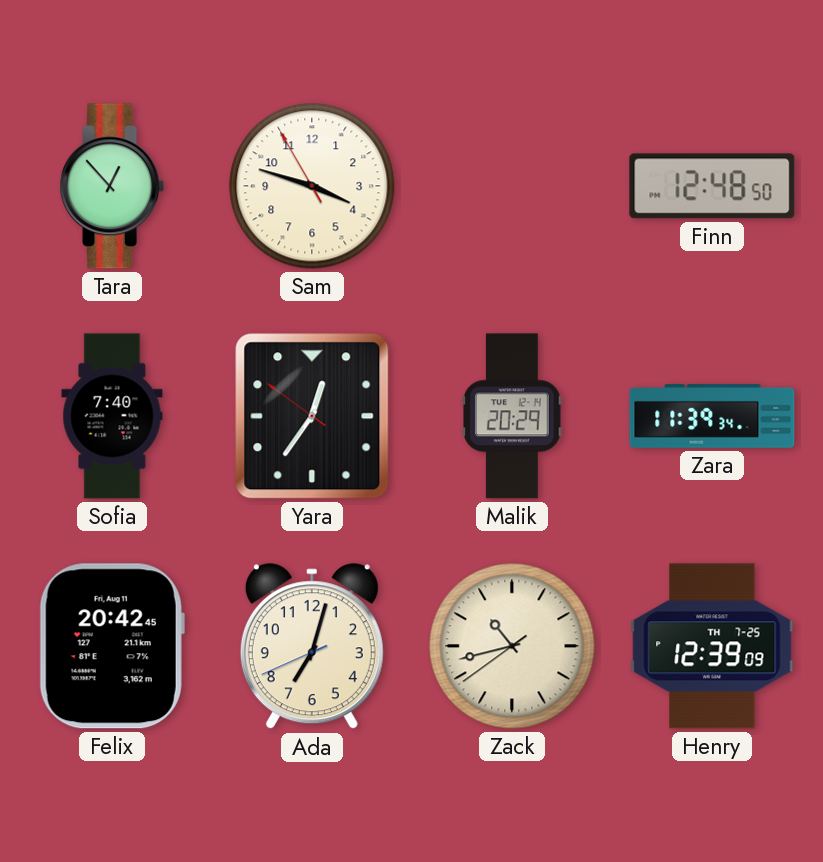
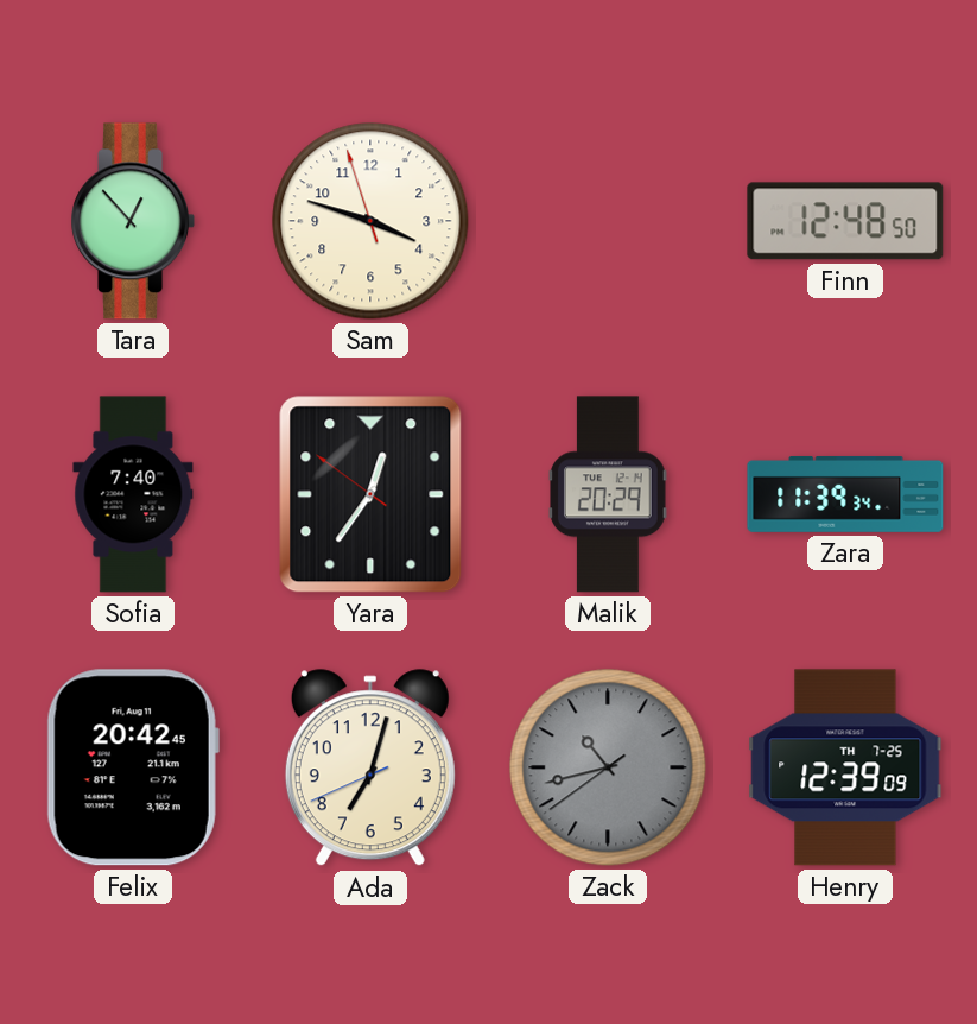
Sam: 3:47:55 -> 3:47:57
Zack dial: cream -> grey
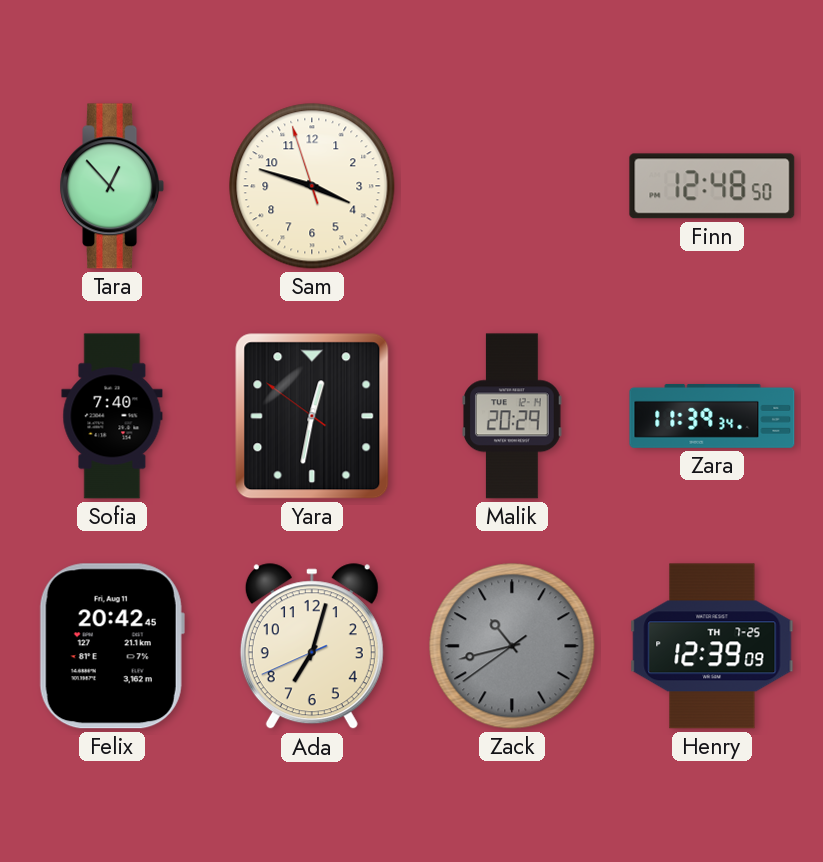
Yara: 12:35 -> 12:31
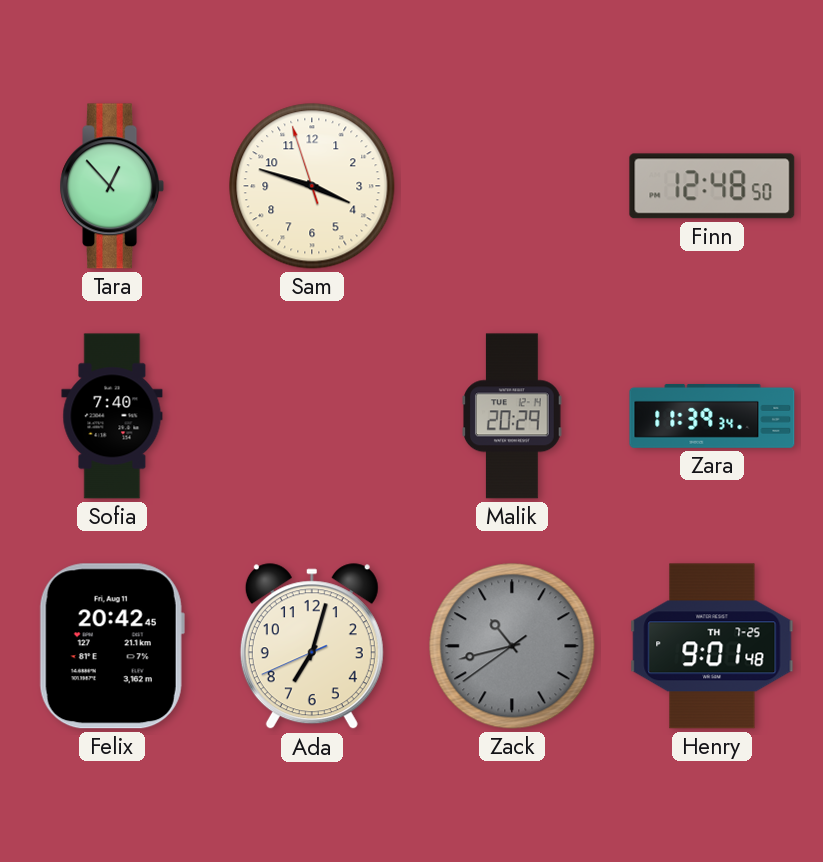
Yara: 12:31 -> none
Henry: 12:39 -> 9:01
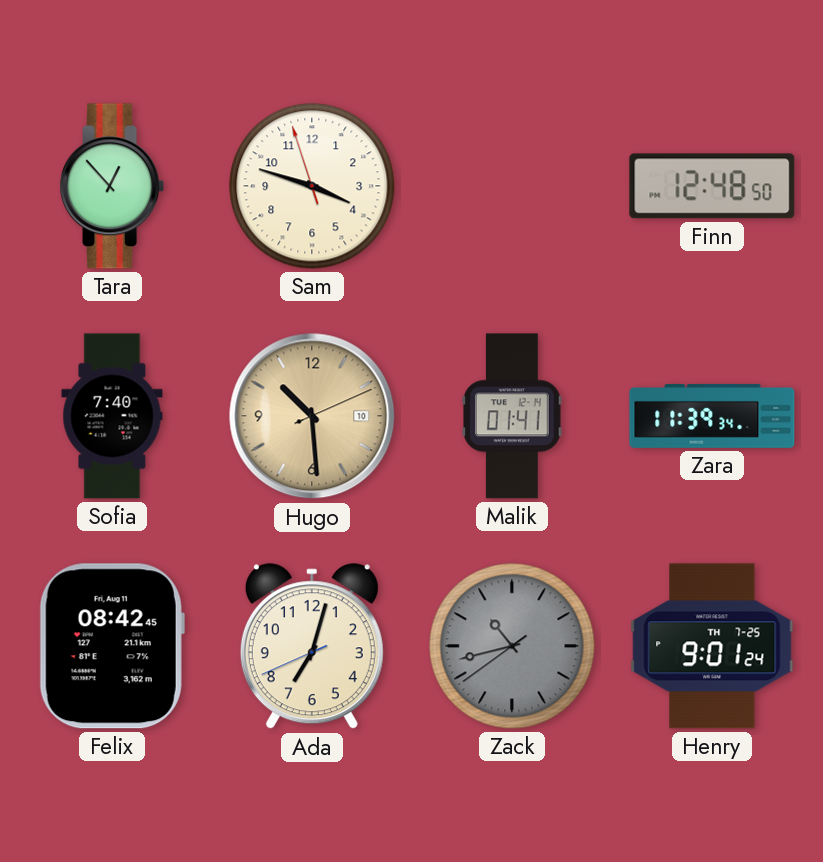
Hugo: none -> 10:29
Malik: 20:29 -> 01:41
Felix: 20:42 -> 08:42
Henry: 9:01:48 -> 9:01:24
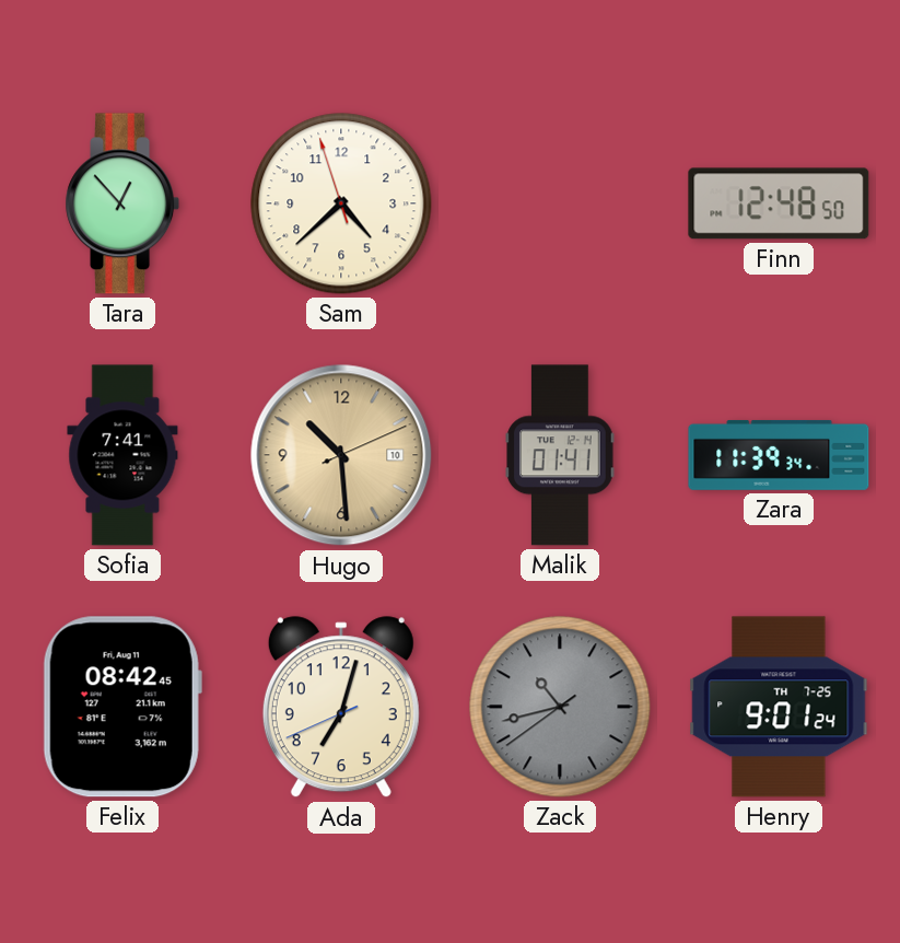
Sam: 3:47 -> 4:37
Sofia: 7:40 -> 7:41
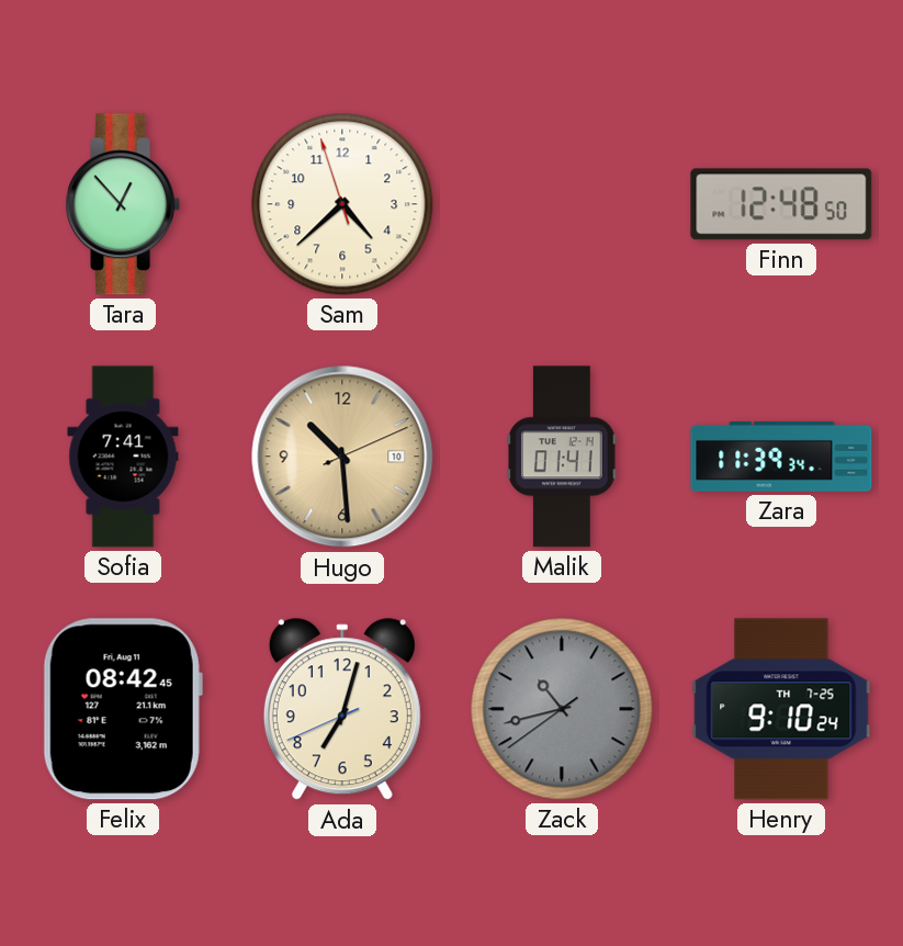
Henry: 9:01 -> 9:10
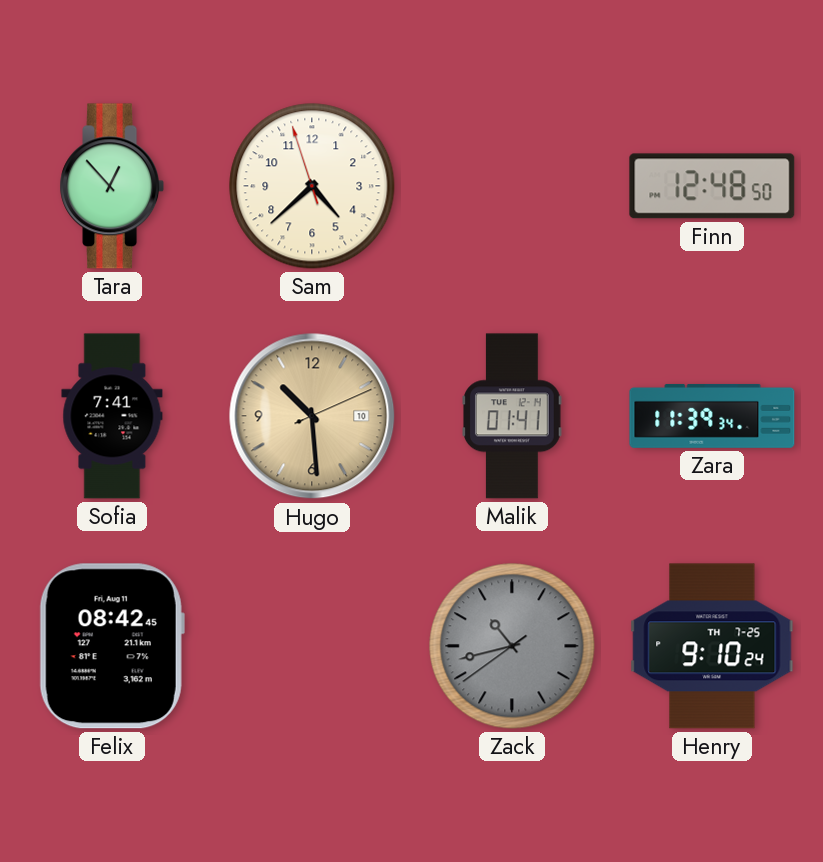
Ada: 7:02 -> none
